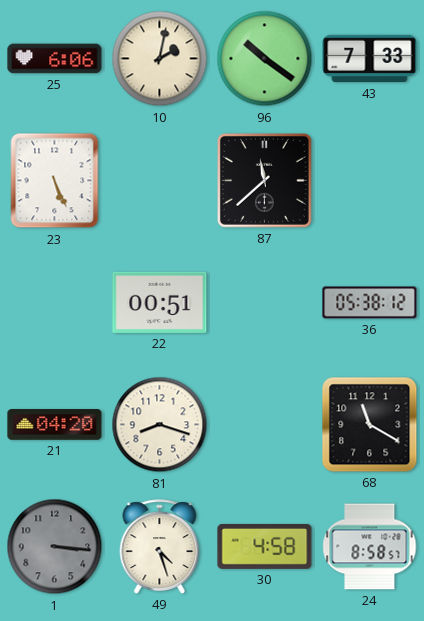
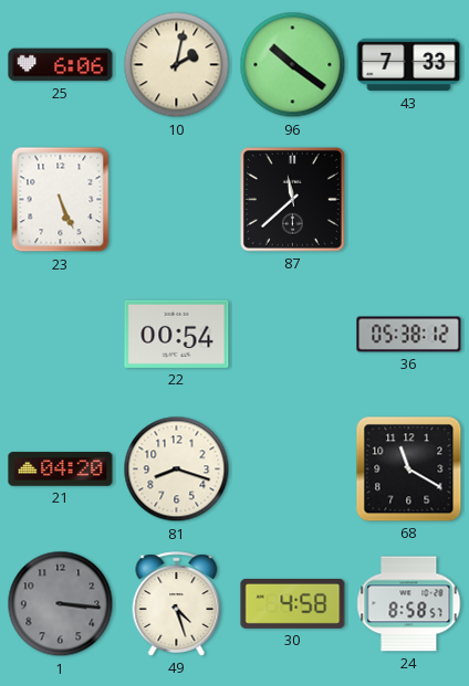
22: 00:51 -> 00:54
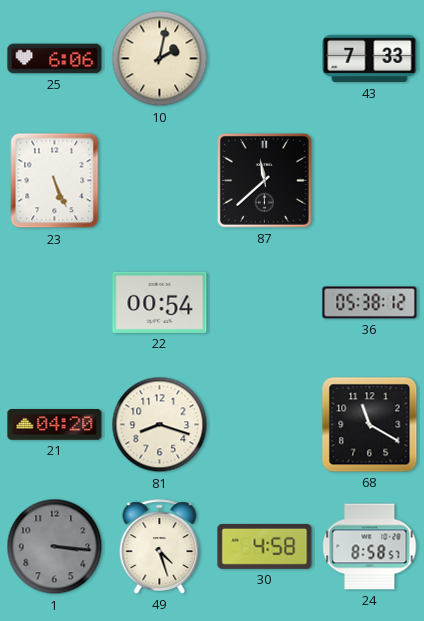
96: 10:21 -> none
